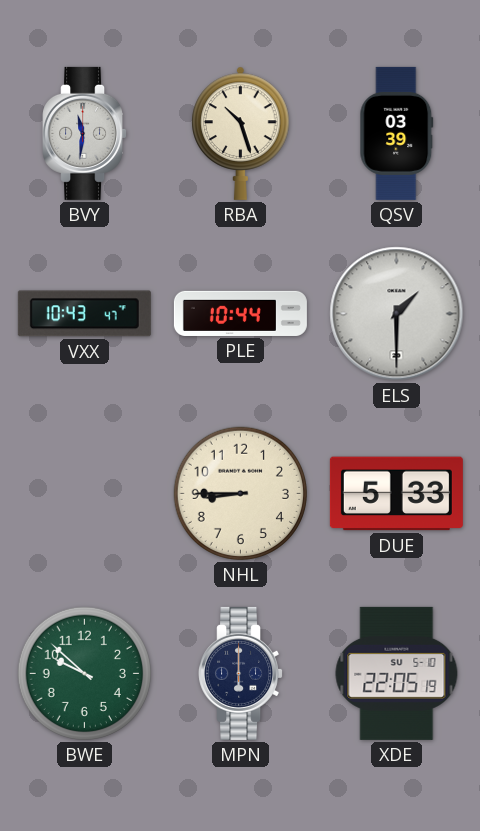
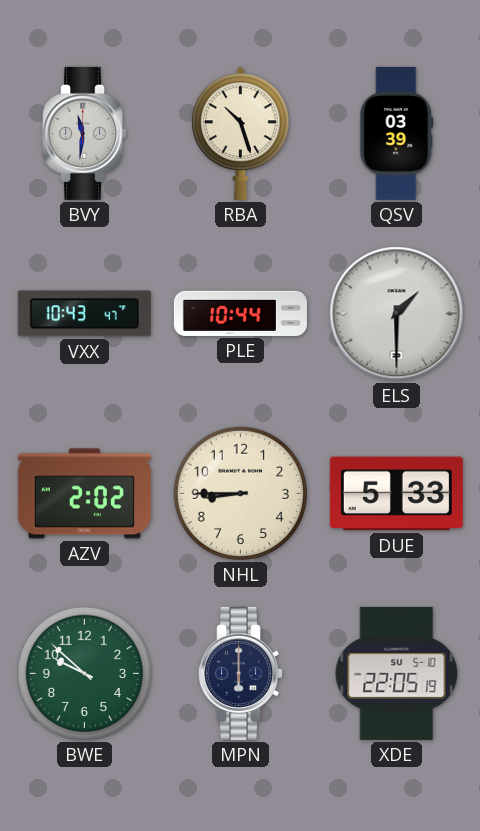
AZV: none -> 2:02
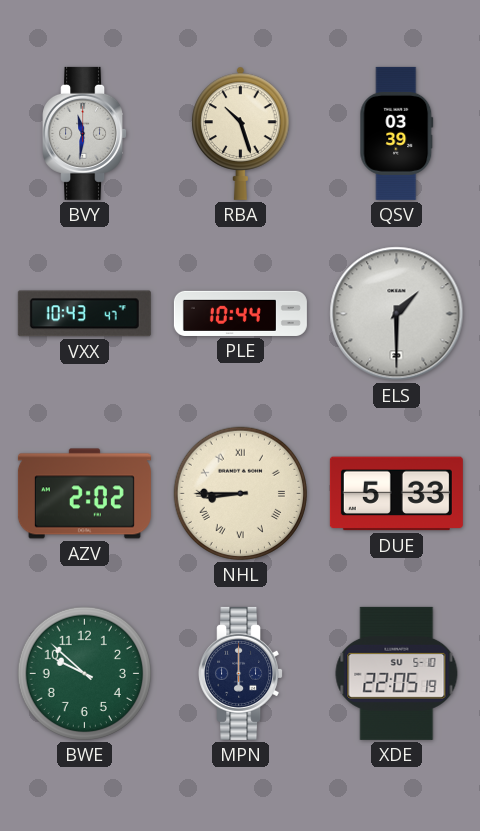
NHL numerals: Arabic -> Roman
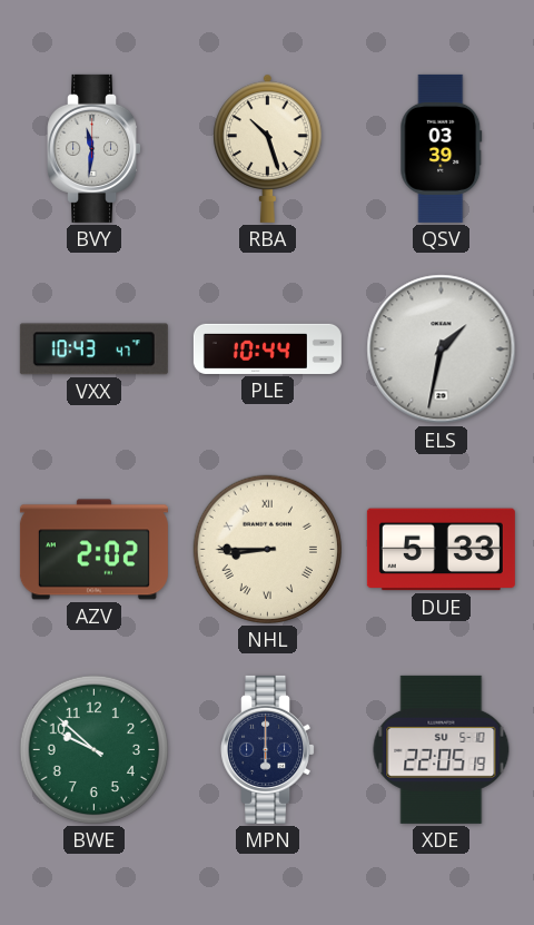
ELS: 1:30 -> 1:32
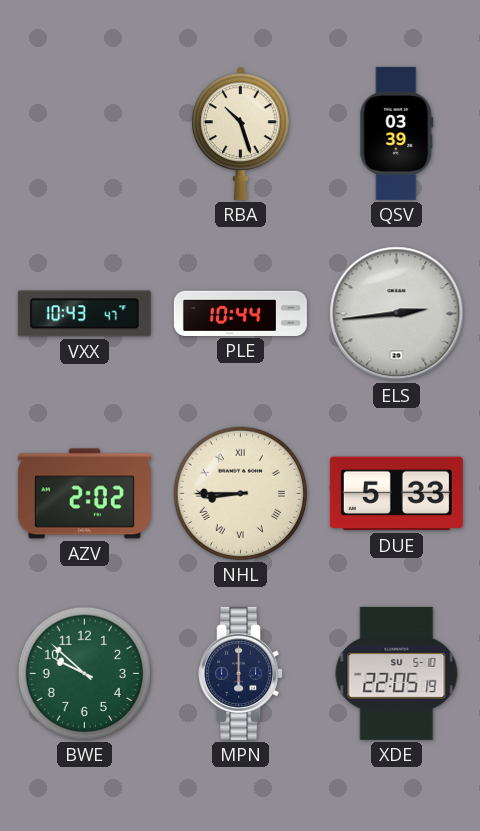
BVY: 11:31 -> none
ELS: 1:32 -> 2:44
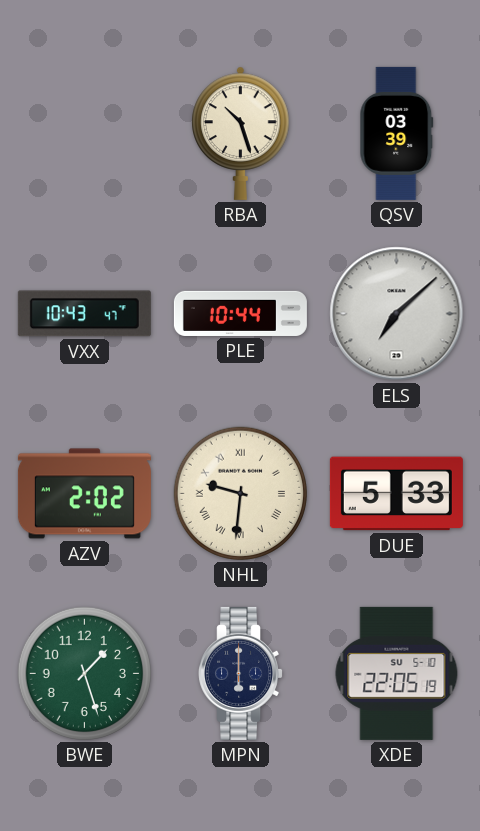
ELS: 2:44 -> 7:08
NHL: 8:45 -> 9:31
BWE: 9:52 -> 1:27
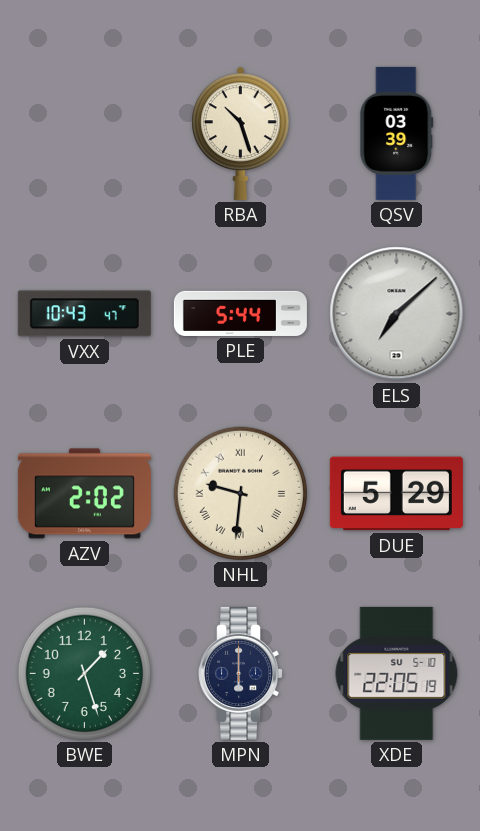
PLE: 10:44 -> 5:44
DUE: 5:33 -> 5:29
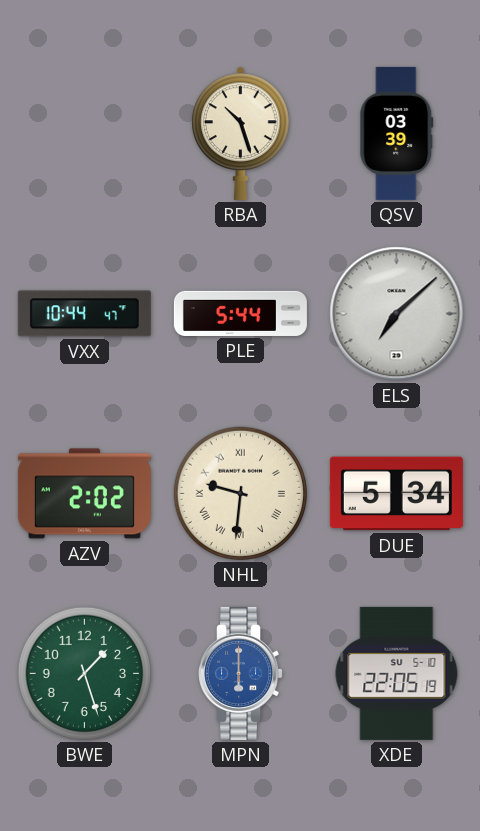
VXX: 10:43 -> 10:44
DUE: 5:29 -> 5:34
MPN dial: navy -> blue
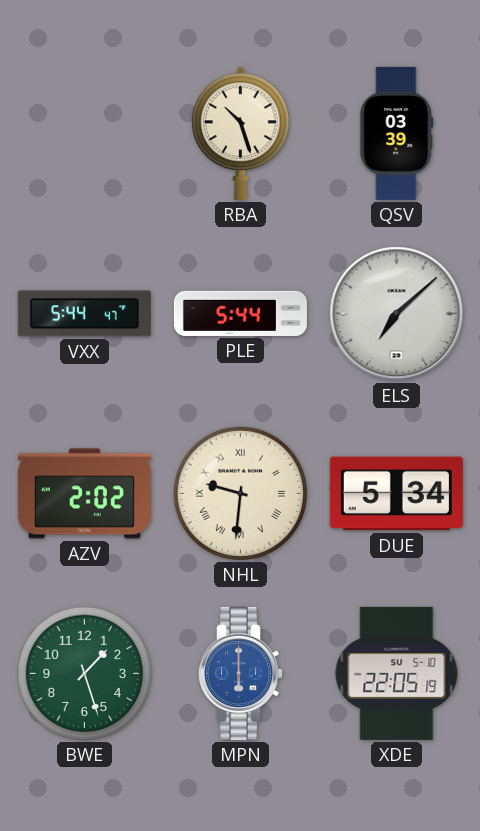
VXX: 10:44 -> 5:44
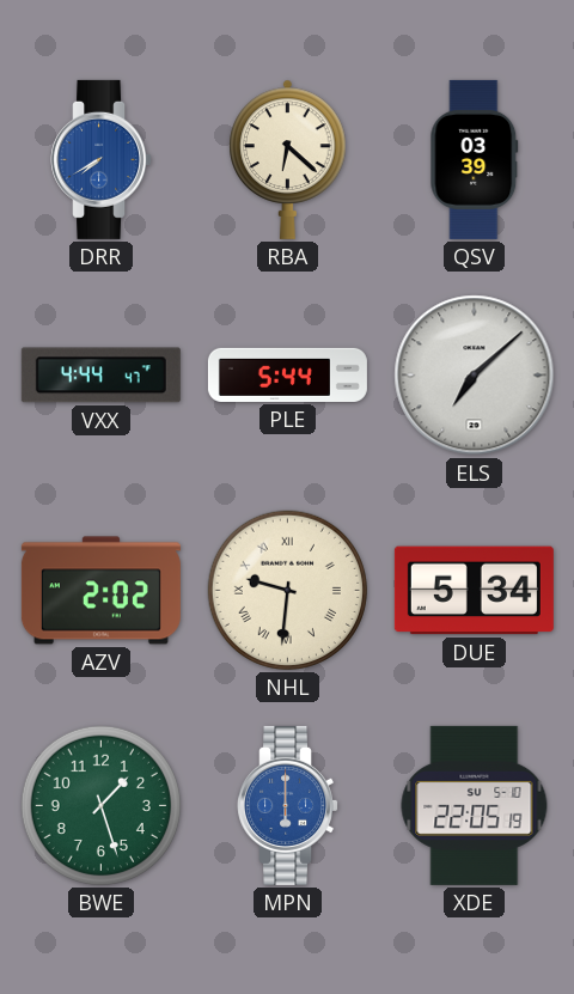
DRR: none -> 7:40
RBA: 10:27 -> 6:22
VXX: 5:44 -> 4:44
